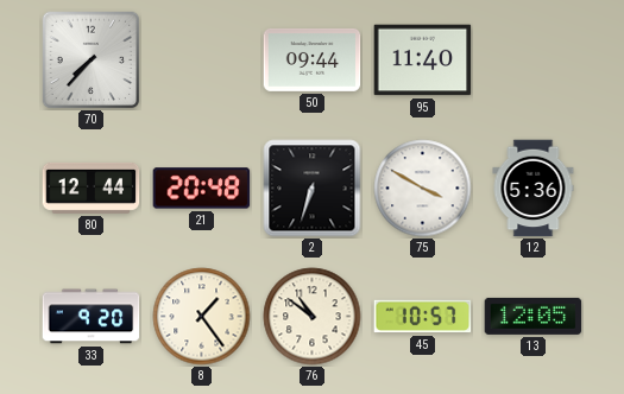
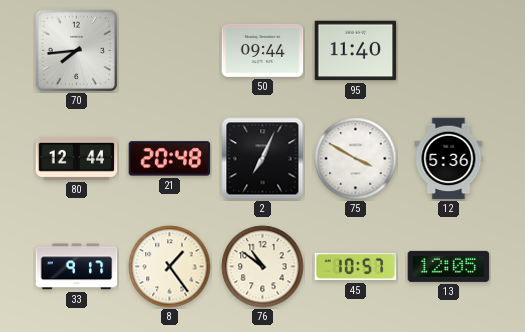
70: 7:37 -> 7:44
2: 6:33 -> 7:04
33: 9:20 -> 9:17
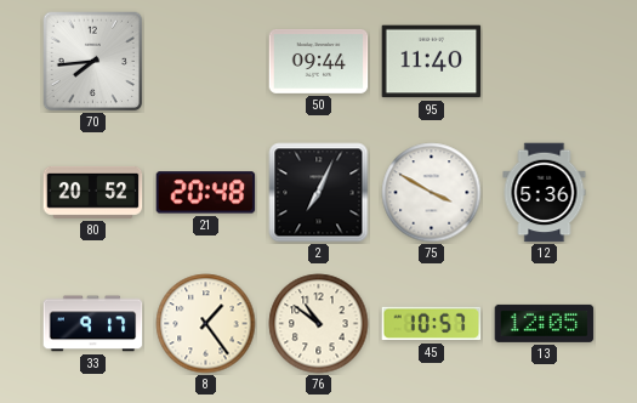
80: 12:44 -> 20:52
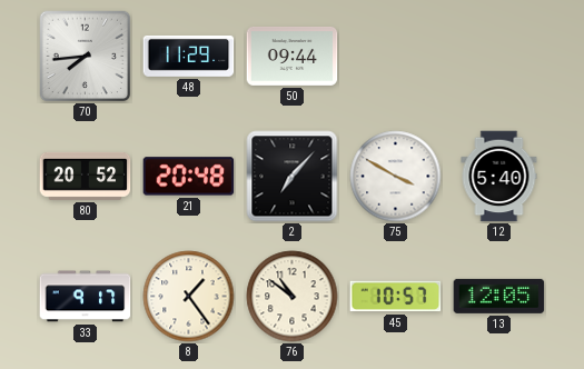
48: none -> 11:29
95: 11:40 -> none
2: 7:04 -> 7:07
12: 5:36 -> 5:40
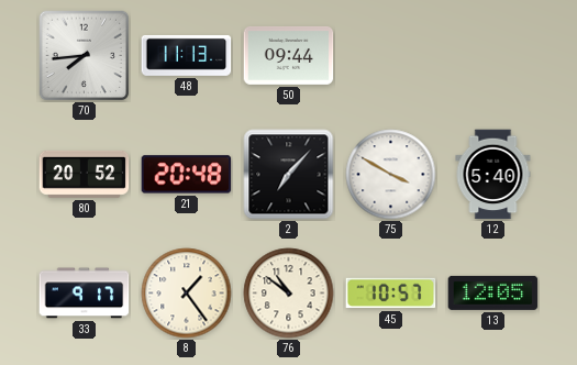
48: 11:29 -> 11:13
